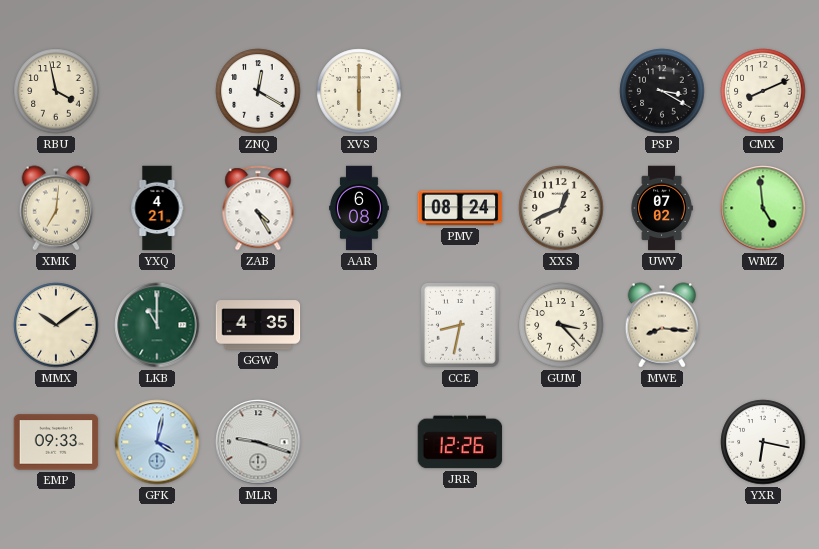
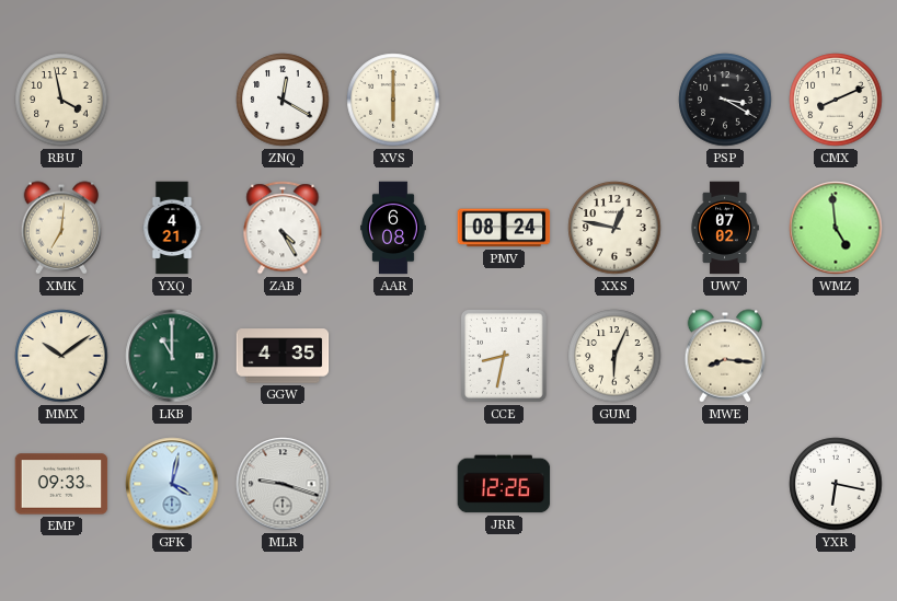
XXS: 12:41 -> 12:47
GUM: 3:23 -> 6:04
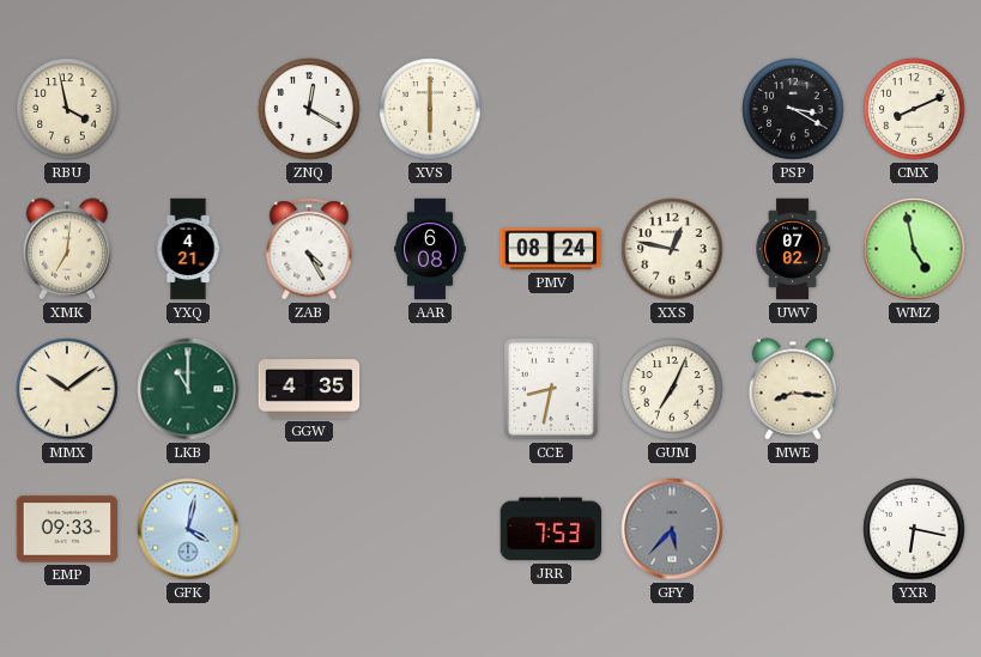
WMZ: 4:59 -> 4:58
GUM: 6:04 -> 7:04
MLR: 9:18 -> none
JRR: 12:26 -> 7:53
GFY: none -> 5:37
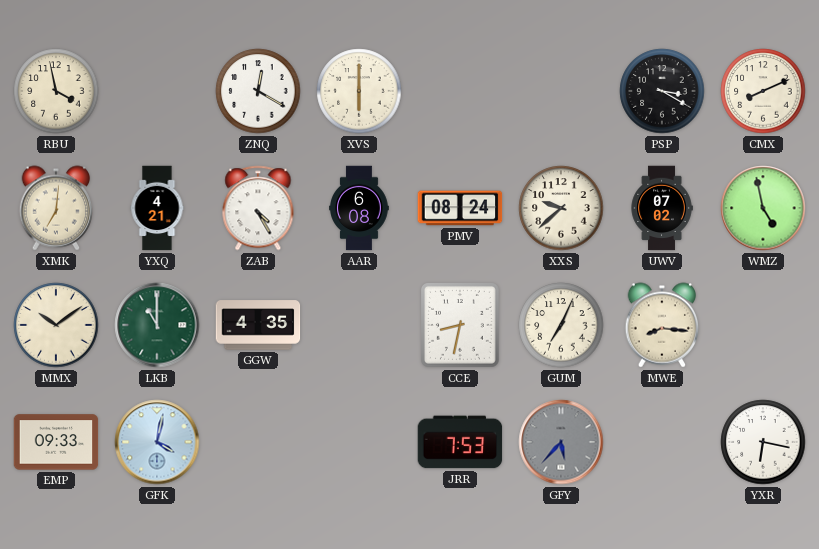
XXS: 12:47 -> 9:38
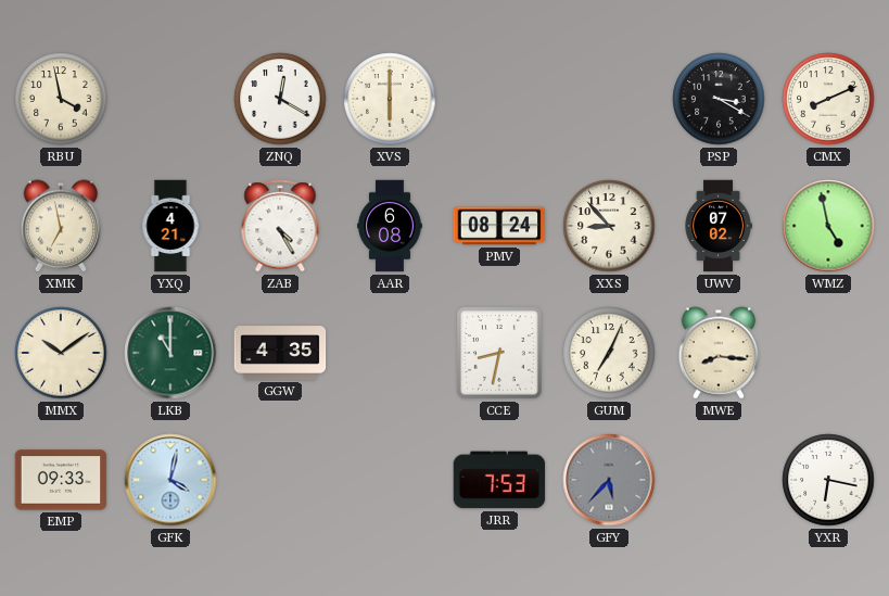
XMK: 7:01 -> 6:58
XXS: 9:38 -> 8:53
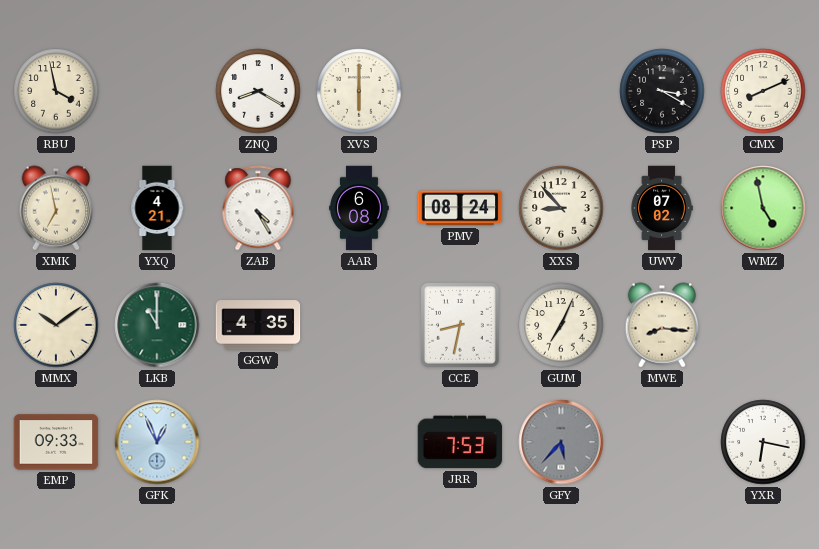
ZNQ: 12:20 -> 8:20
GFK: 4:02 -> 12:56
